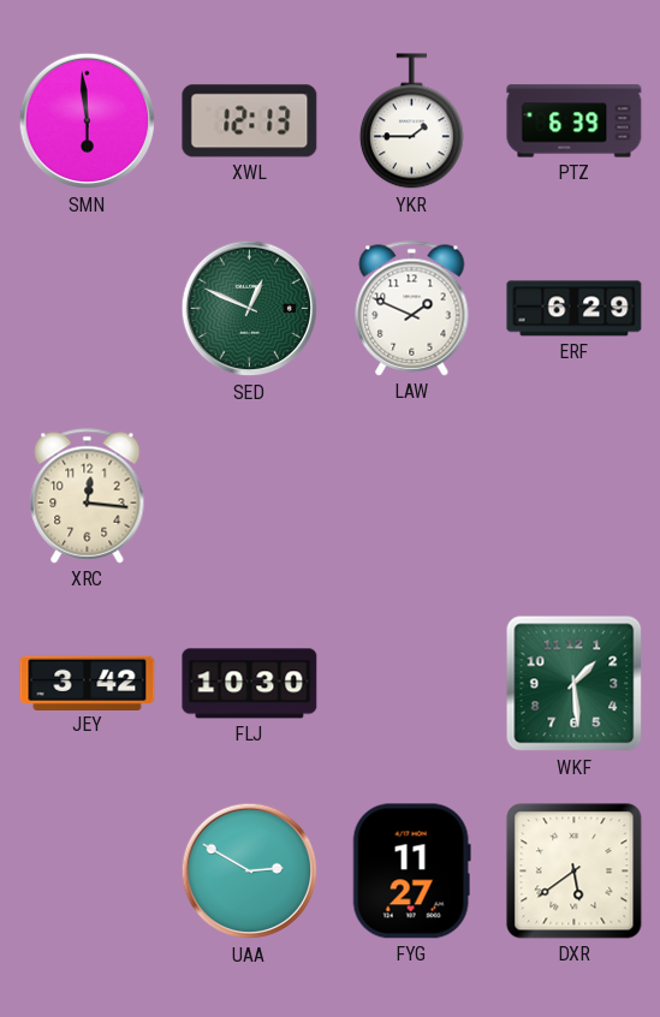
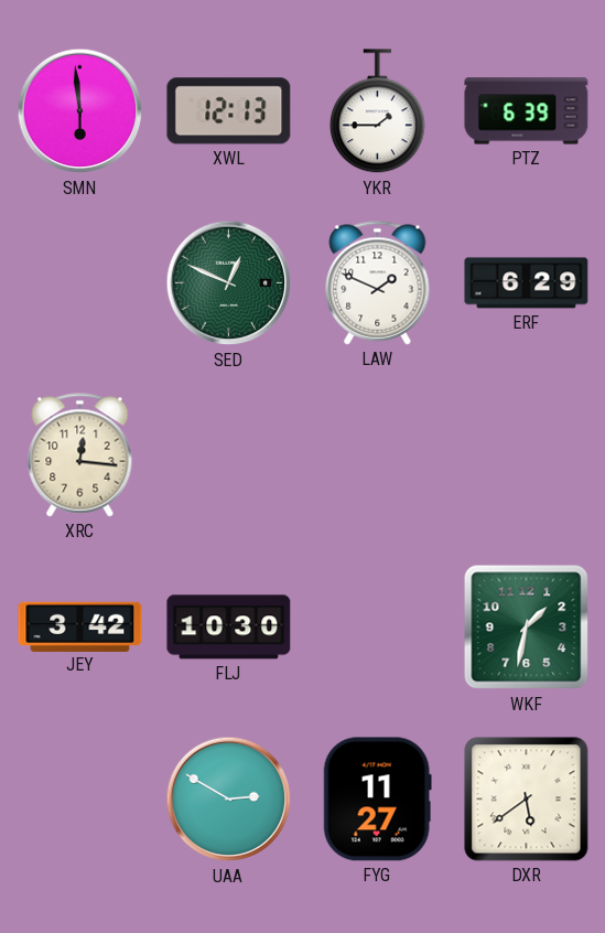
WKF: 1:29 -> 1:32
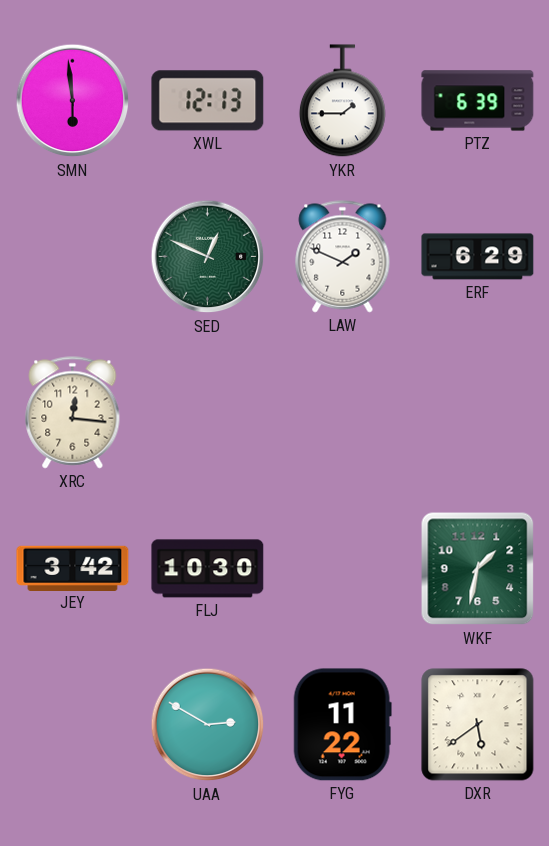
FYG: 11:27 -> 11:22
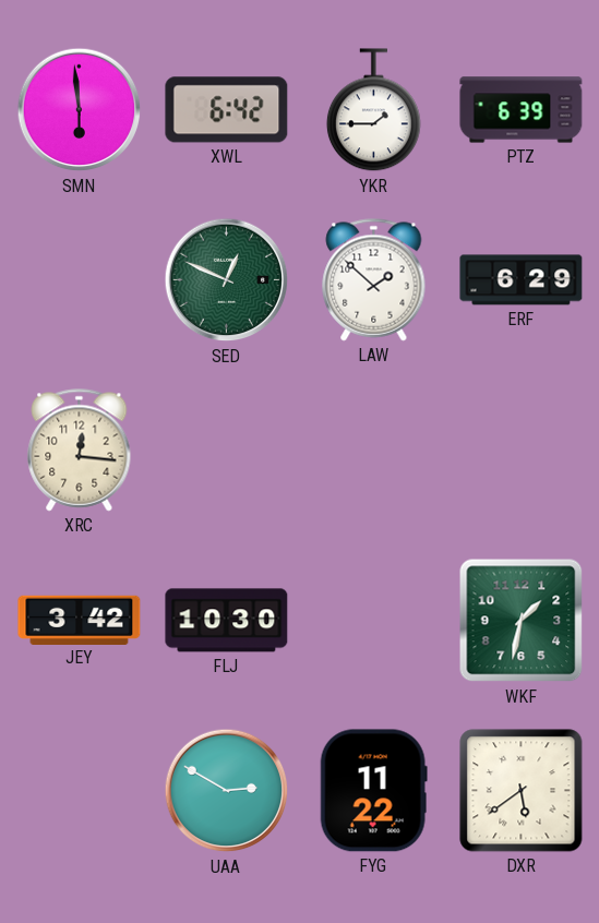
XWL: 12:13 -> 6:42
LAW: 1:49 -> 1:52
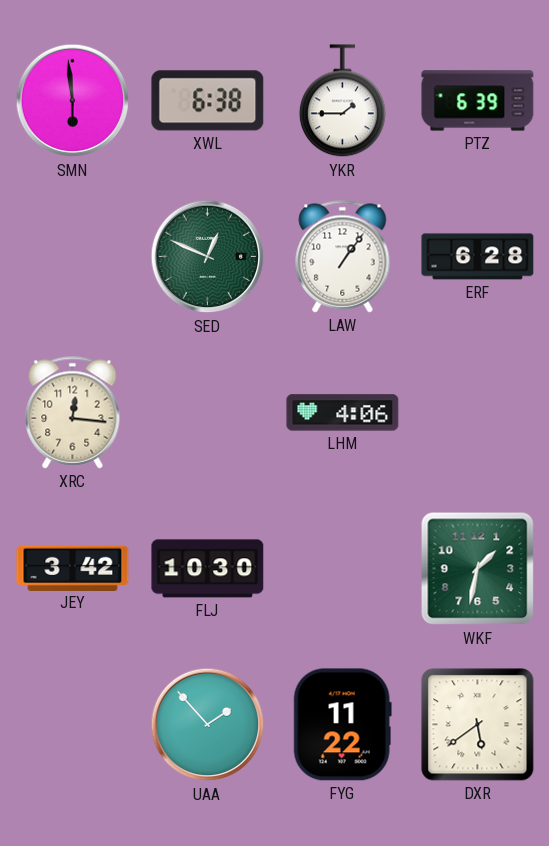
XWL: 6:42 -> 6:38
LAW: 1:52 -> 1:06
ERF: 6:29 -> 6:28
LHM: none -> 4:06
UAA: 2:50 -> 1:53
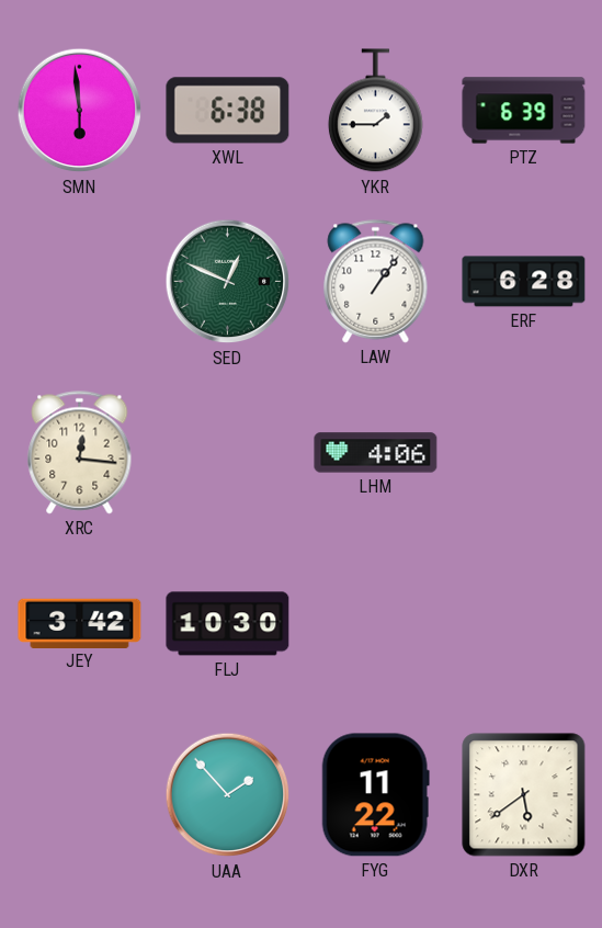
WKF: 1:32 -> none
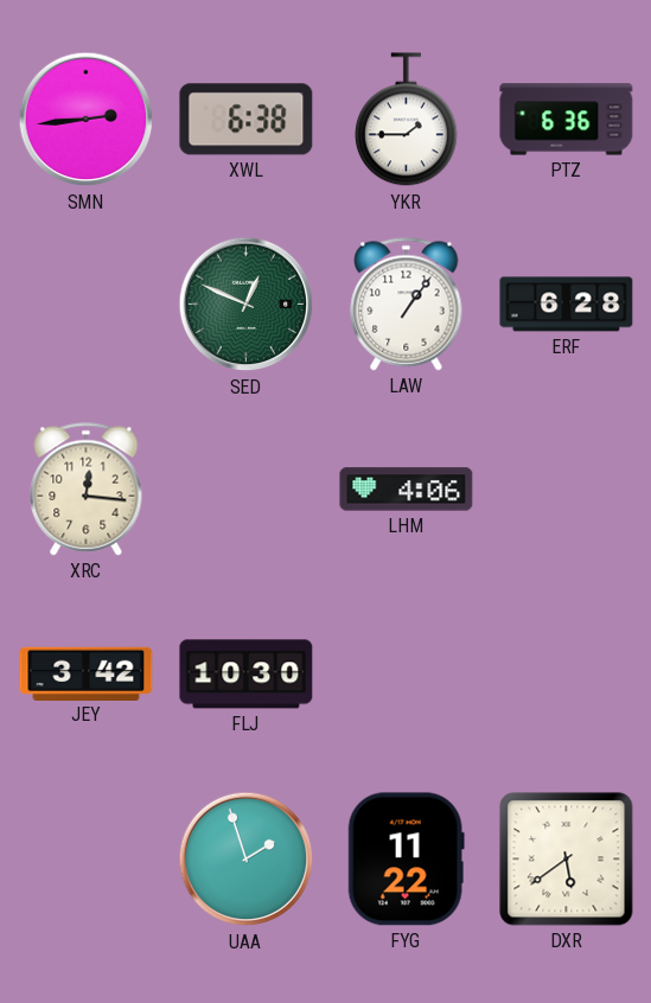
SMN: 5:59 -> 2:44
PTZ: 6:39 -> 6:36
UAA: 1:53 -> 1:57
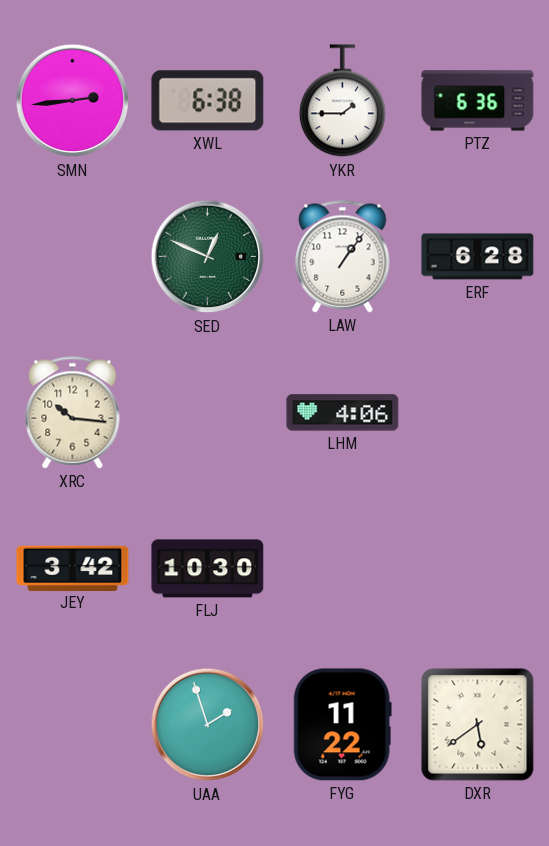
XRC: 12:16 -> 10:16
